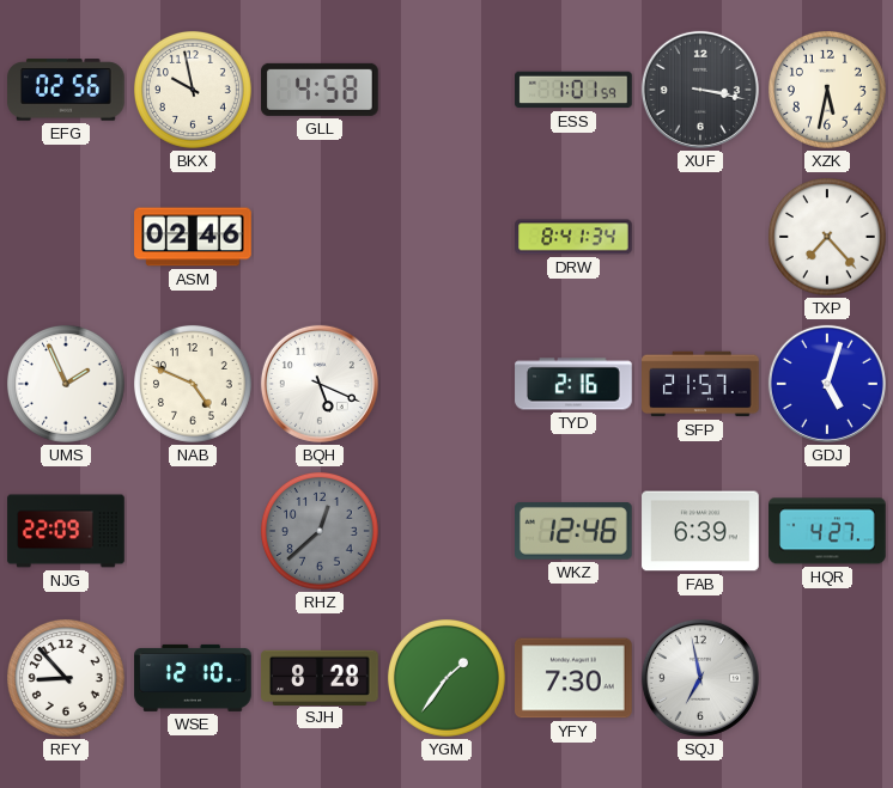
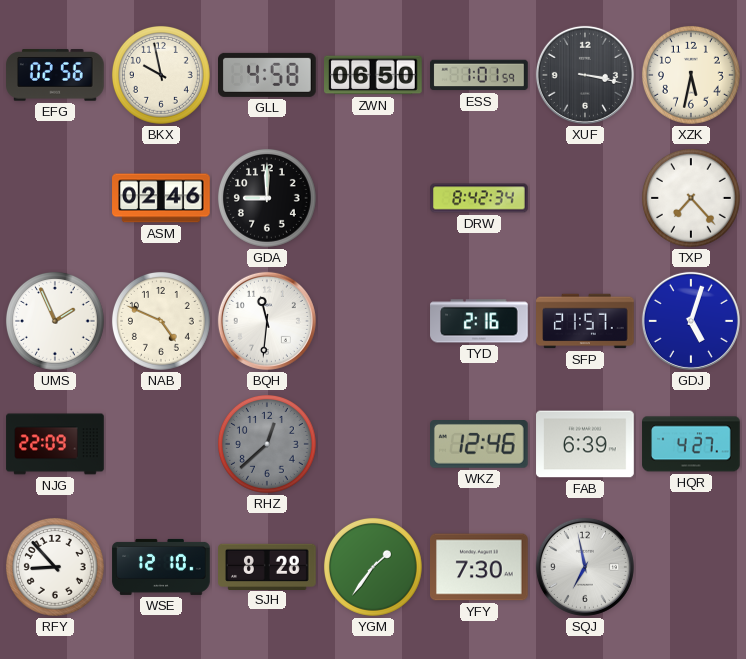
ZWN: none -> 06:50
GDA: none -> 9:00
DRW: 8:41 -> 8:42
BQH: 5:19 -> 11:31
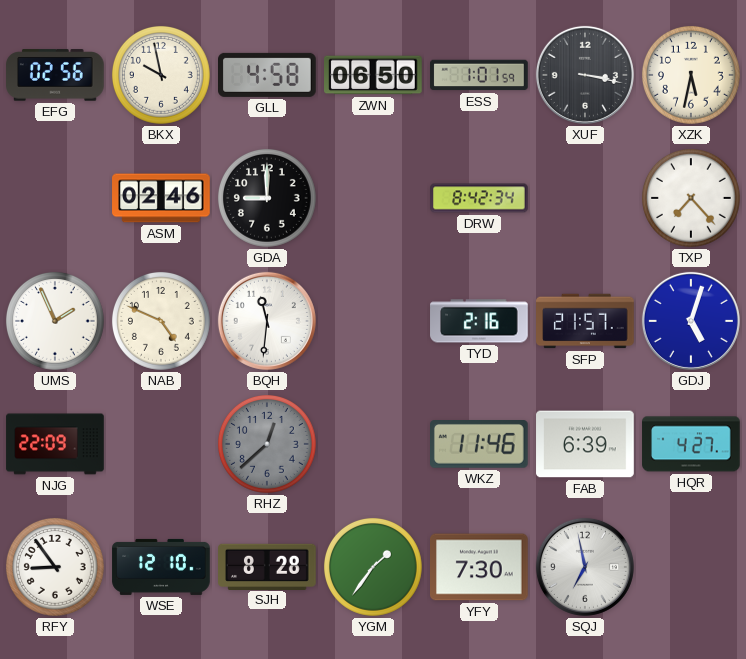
WKZ: 12:46 -> 11:46
RFY: 8:53 -> 8:54
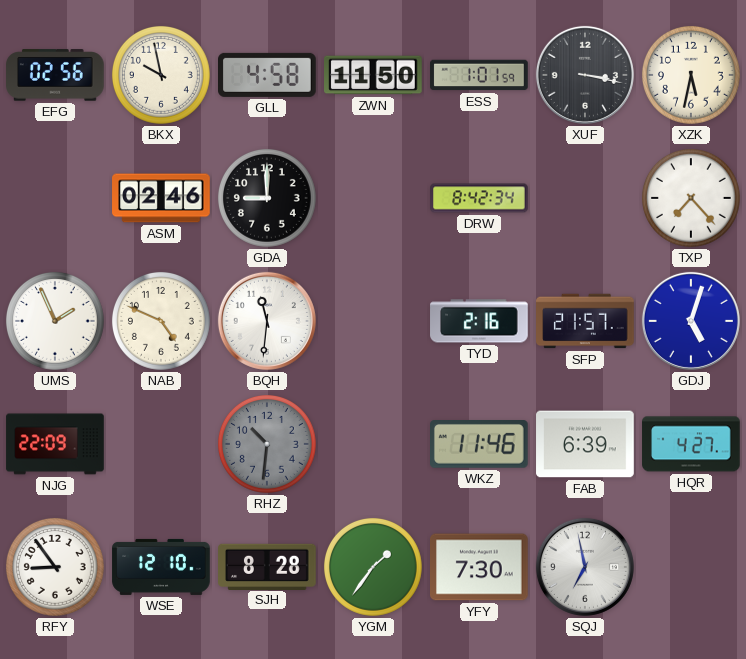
ZWN: 06:50 -> 11:50
RHZ: 12:38 -> 10:31
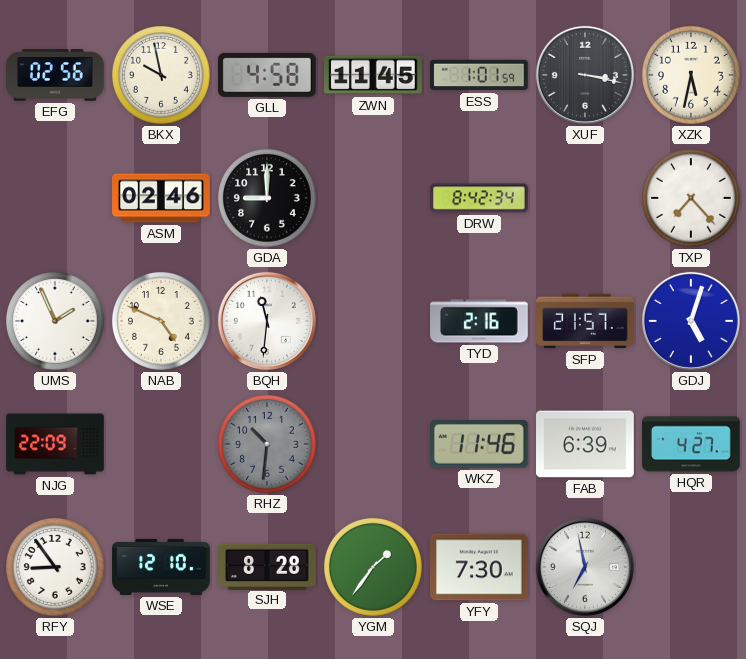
ZWN: 11:50 -> 11:45
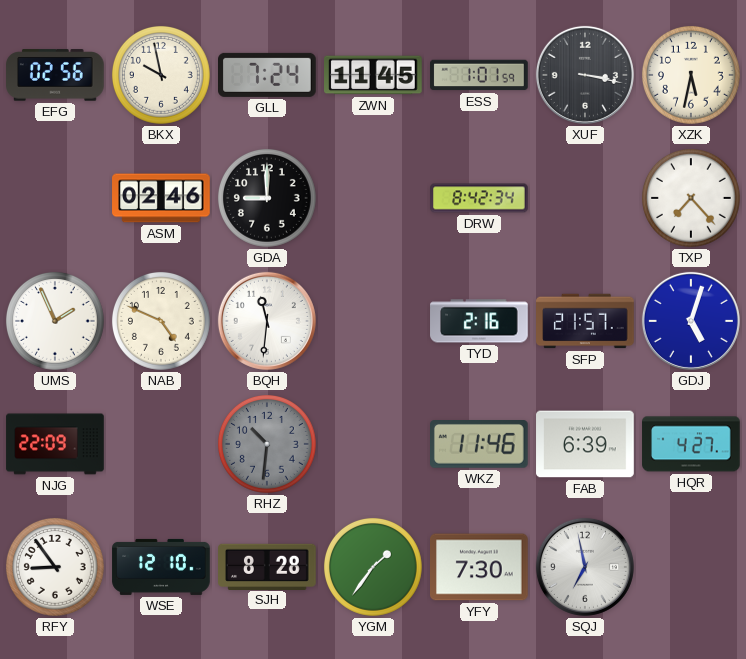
GLL: 4:58 -> 7:24
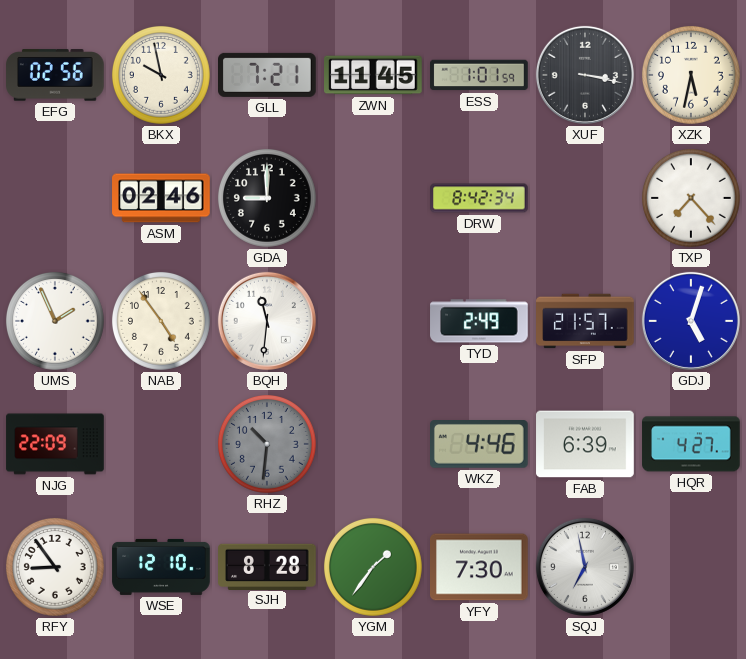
GLL: 7:24 -> 7:21
NAB: 4:49 -> 4:54
TYD: 2:16 -> 2:49
WKZ: 11:46 -> 4:46
